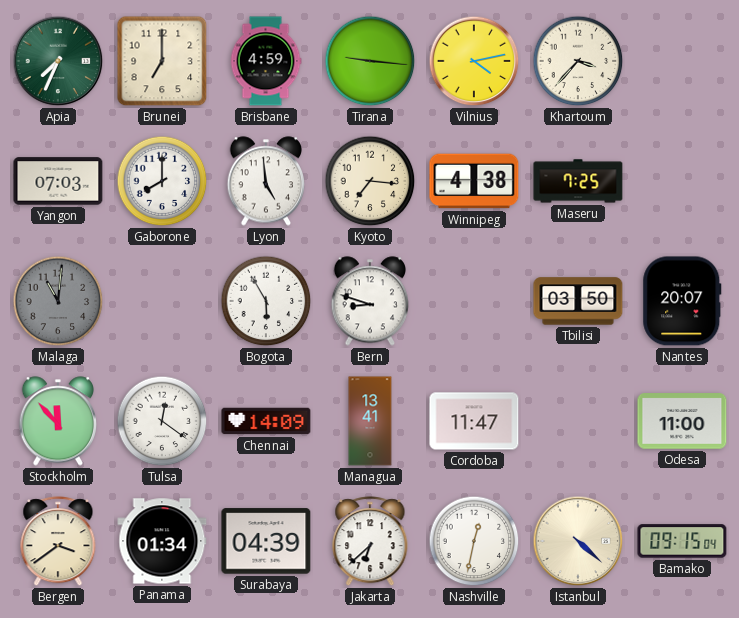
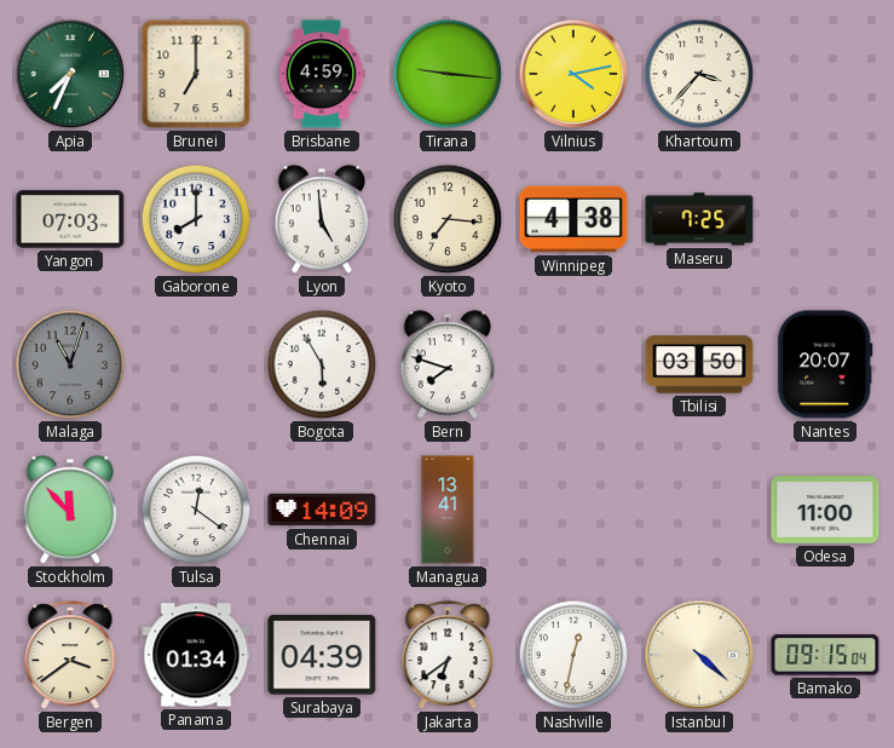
Malaga: 11:01 -> 11:03
Bern: 8:48 -> 7:48
Cordoba: 11:47 -> none
Jakarta: 6:38 -> 6:39
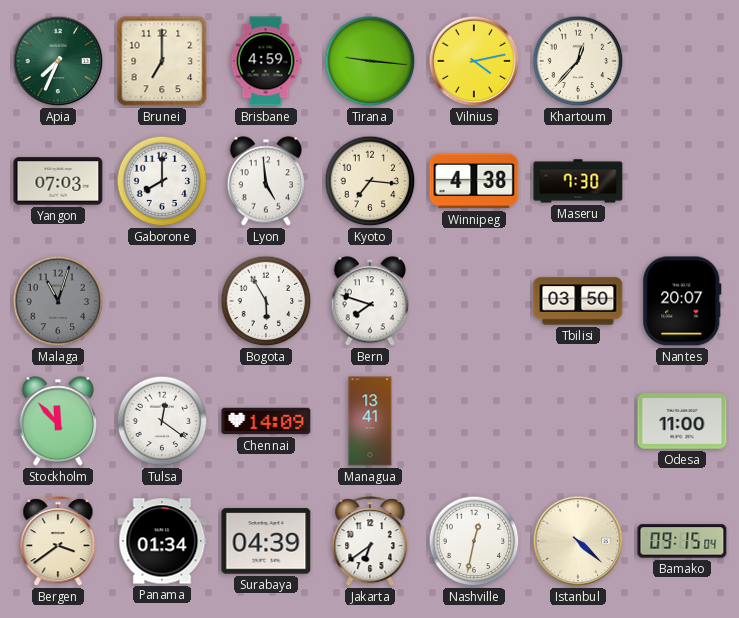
Khartoum: 3:37 -> 12:37
Maseru: 7:25 -> 7:30
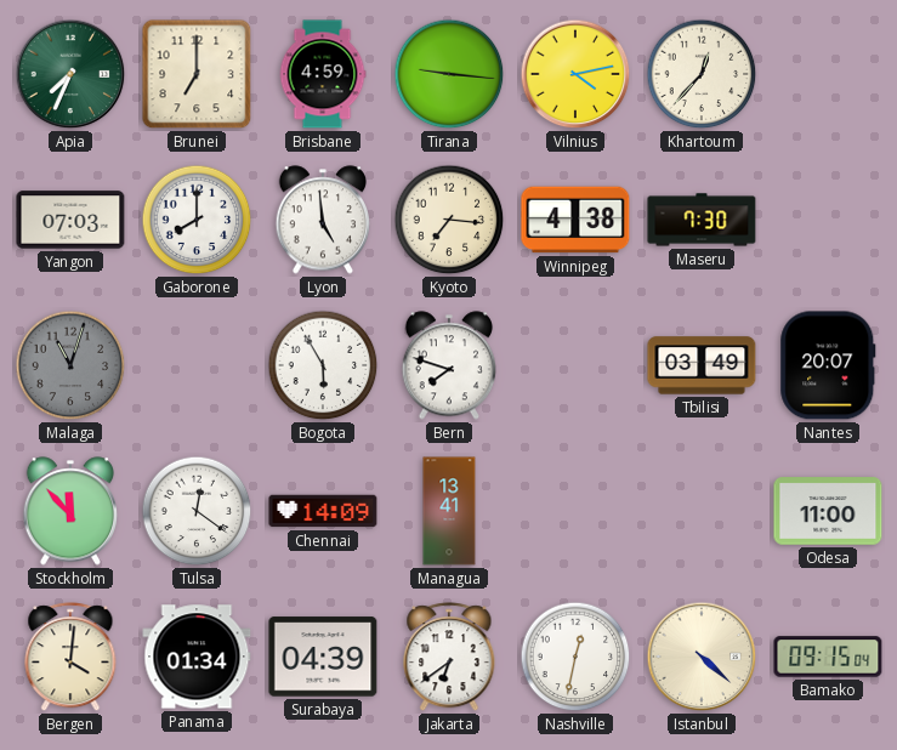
Tbilisi: 03:50 -> 03:49
Bergen: 3:39 -> 4:01
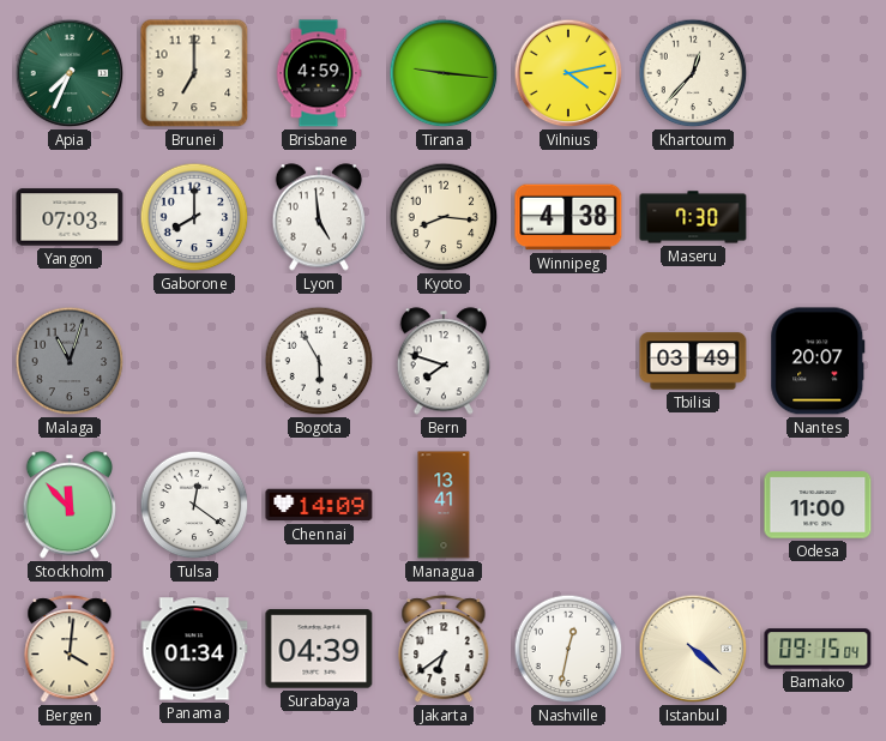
Kyoto: 7:16 -> 8:16
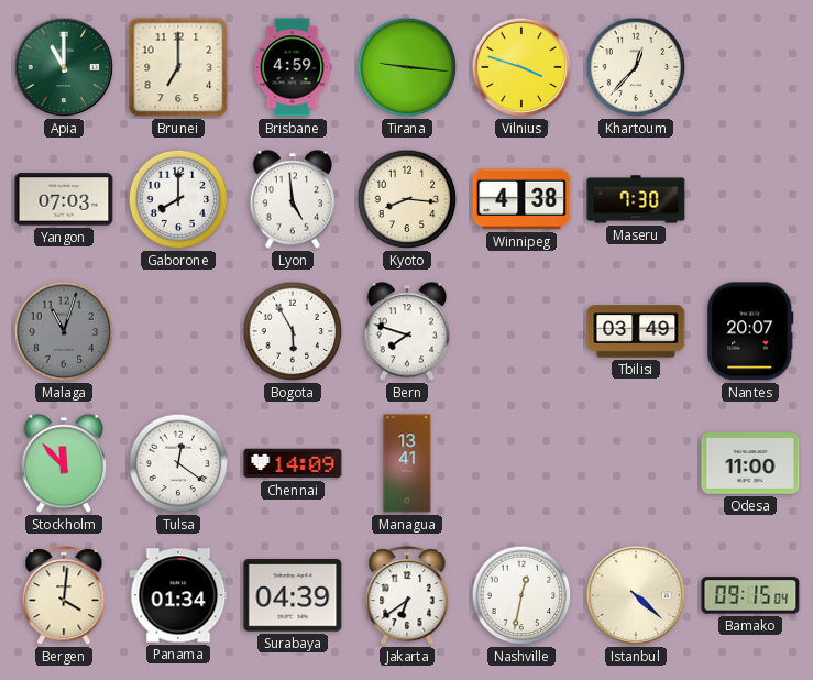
Apia: 7:34 -> 11:00
Vilnius: 4:13 -> 3:48
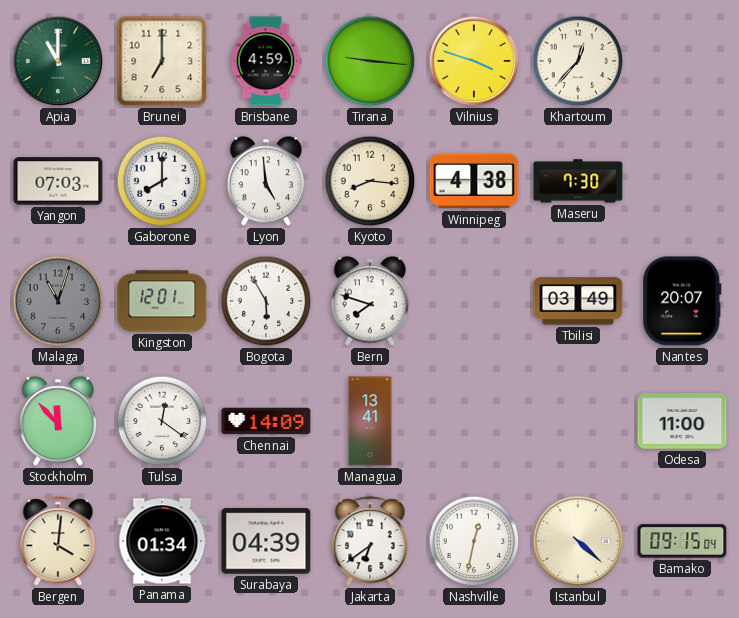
Kingston: none -> 12:01
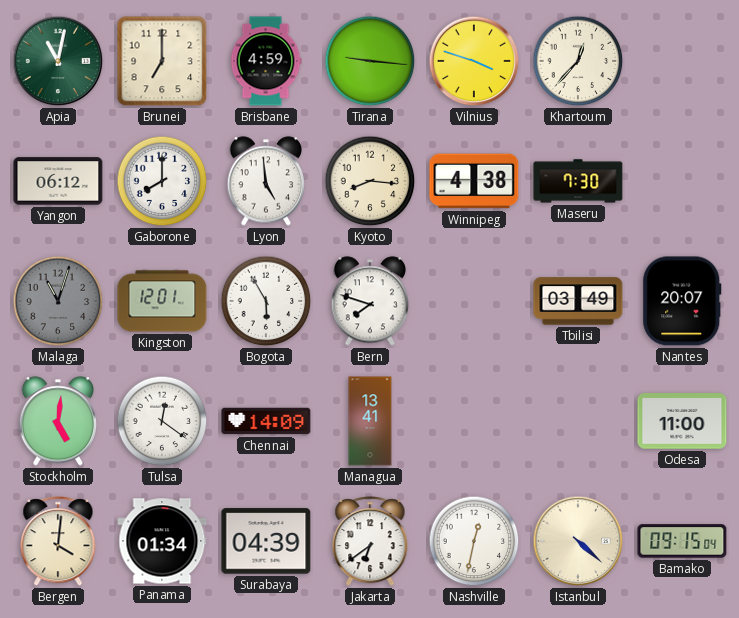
Apia: 11:00 -> 11:02
Yangon: 07:03 -> 06:12
Stockholm: 11:53 -> 5:01
